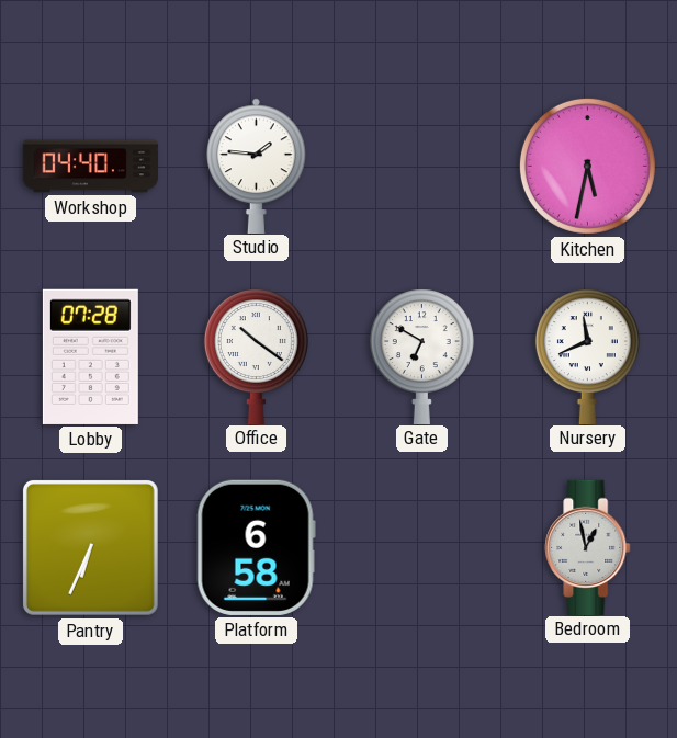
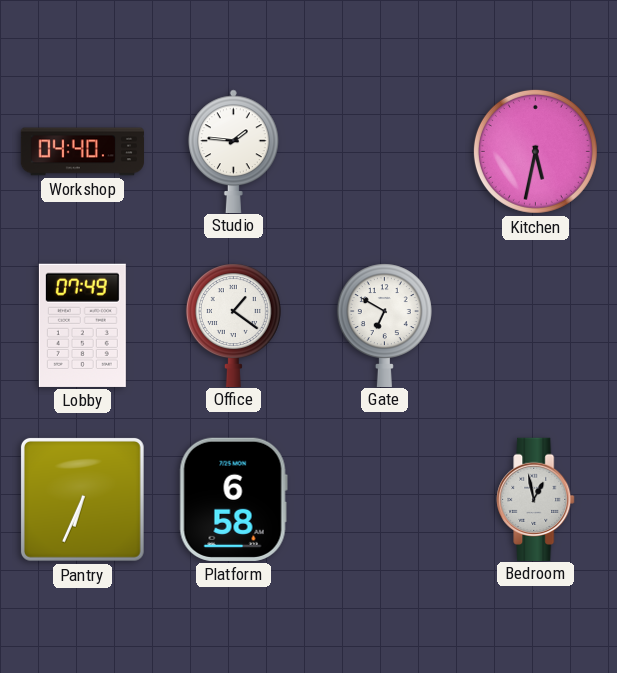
Lobby: 07:28 -> 07:49
Office: 10:21 -> 1:21
Nursery: 11:41 -> none
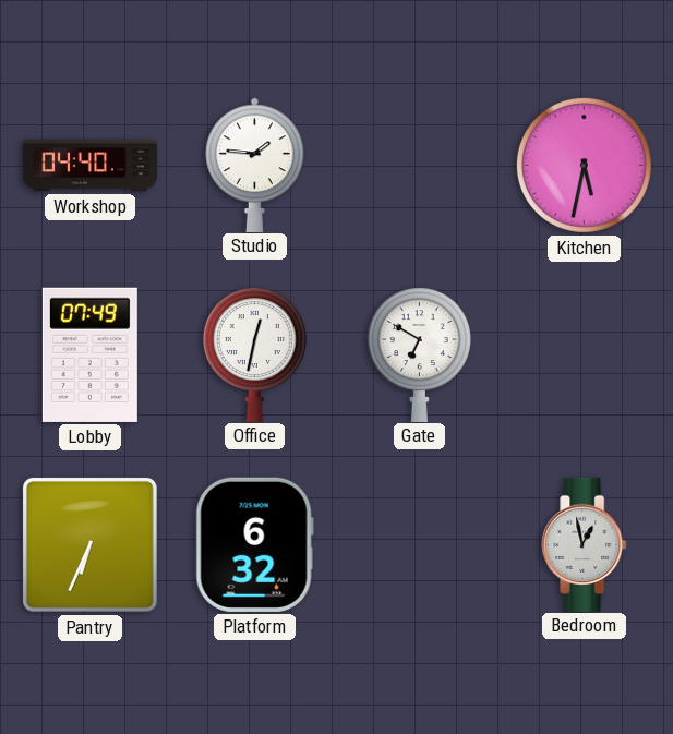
Office: 1:21 -> 12:32
Platform: 6:58 -> 6:32
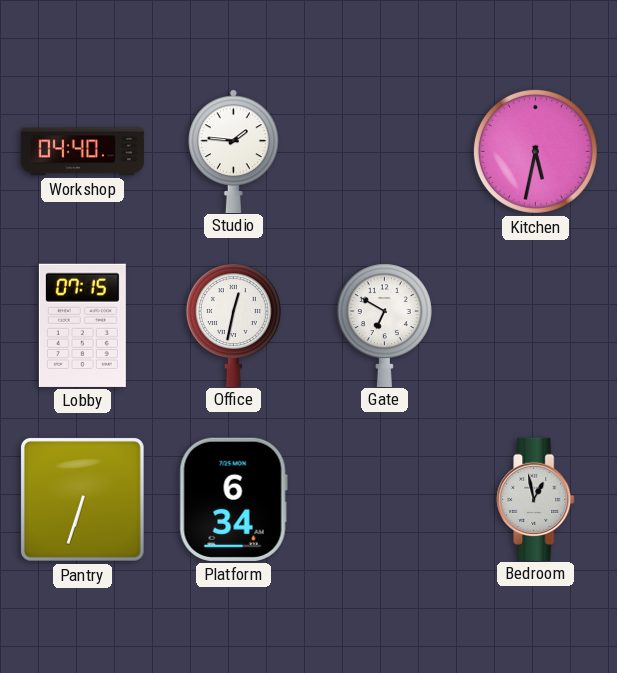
Lobby: 07:49 -> 07:15
Pantry: 6:34 -> 6:33
Platform: 6:32 -> 6:34
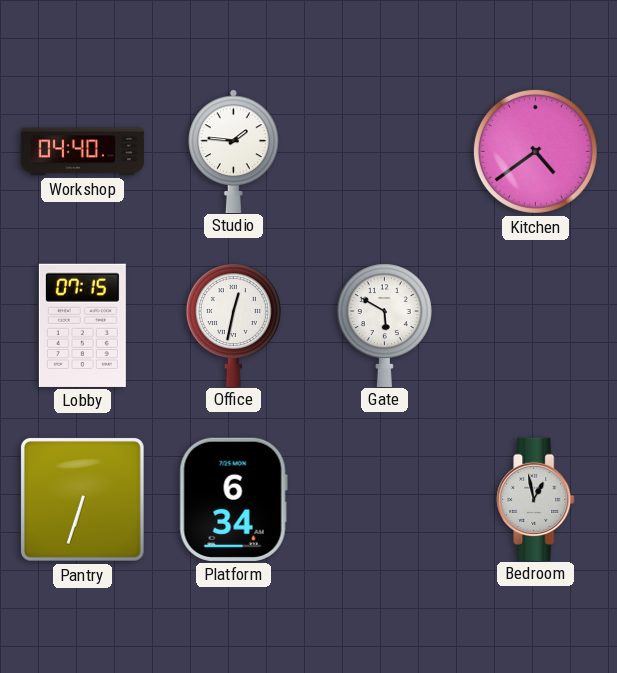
Kitchen: 5:32 -> 4:39
Gate: 6:50 -> 5:50
